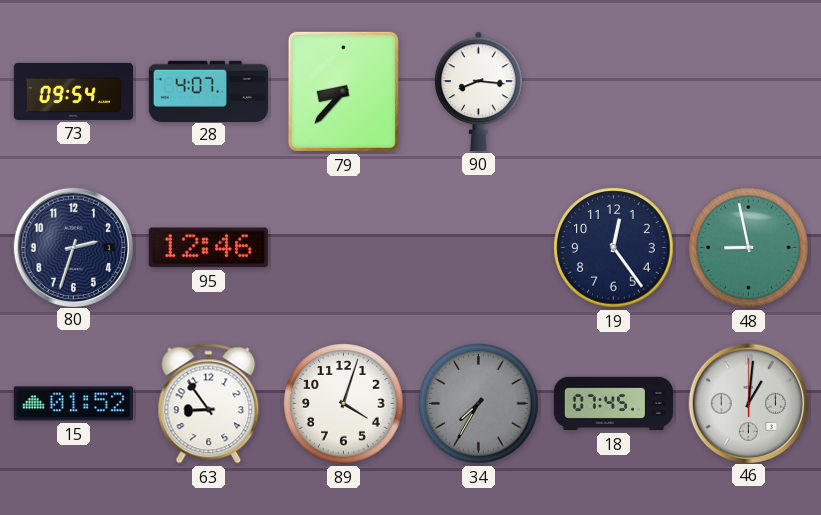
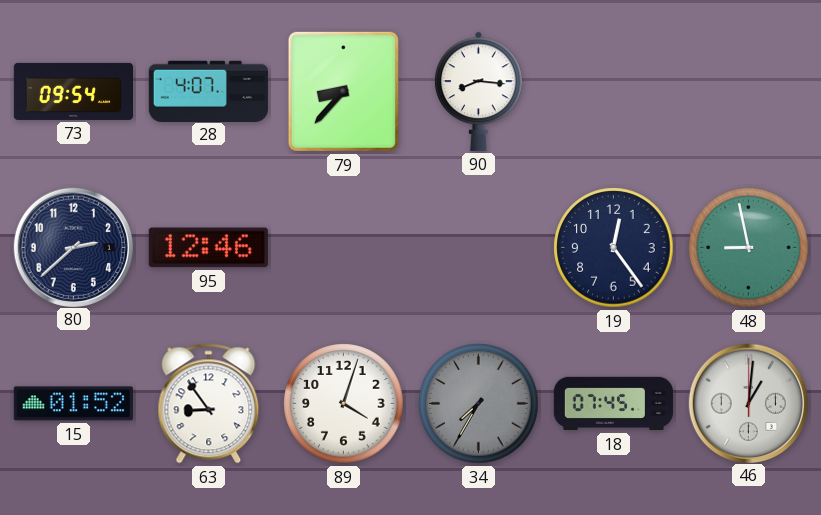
80: 2:33 -> 2:38
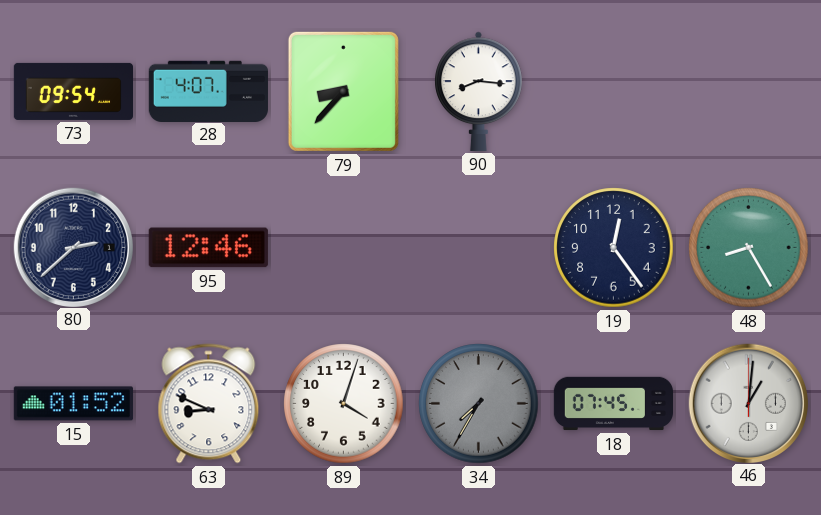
48: 8:58 -> 8:25
63: 8:54 -> 8:49
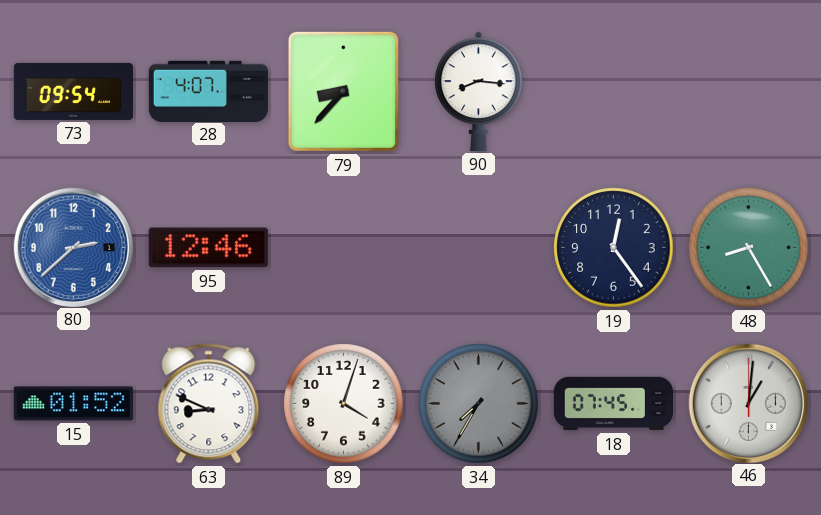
80 dial: navy -> blue
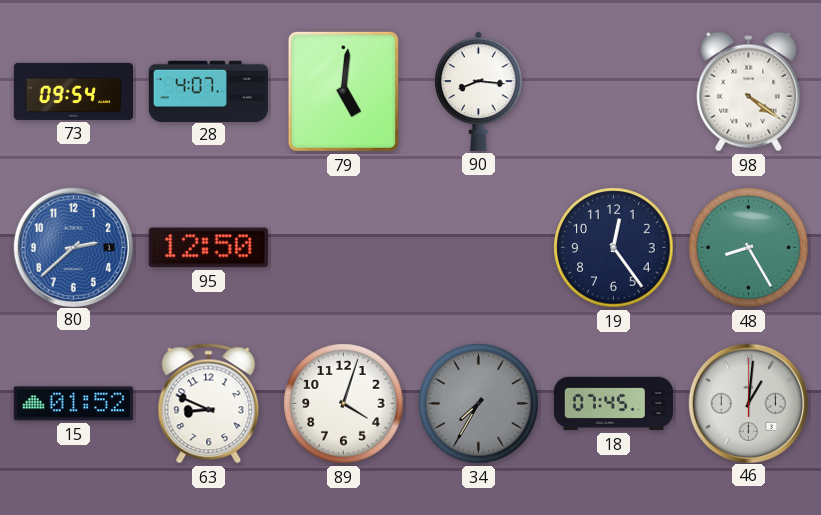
79: 8:37 -> 5:01
98: none -> 4:21
95: 12:46 -> 12:50
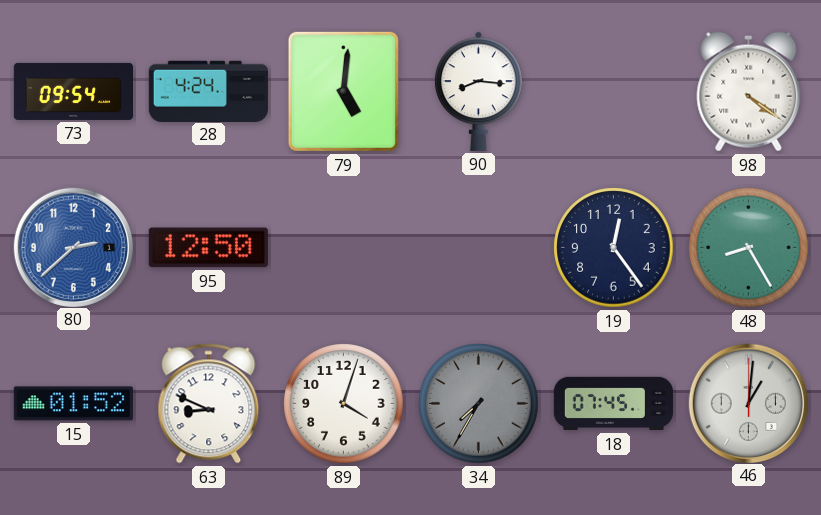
28: 4:07 -> 4:24
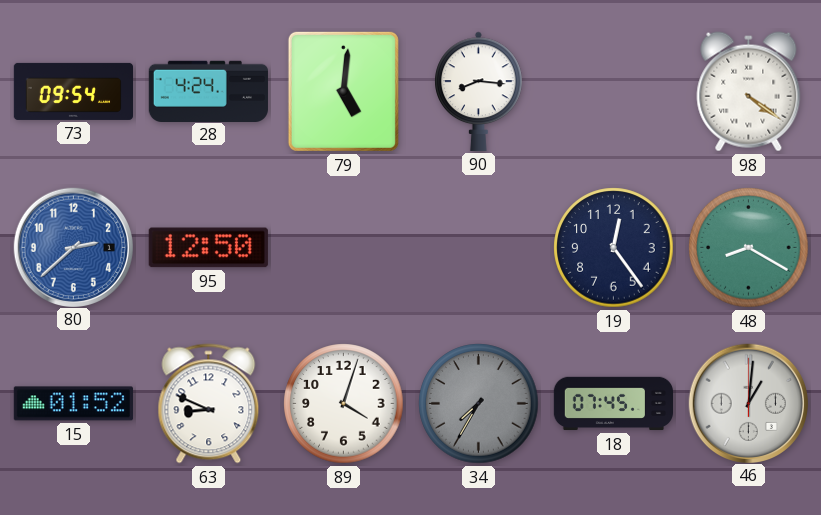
48: 8:25 -> 8:20
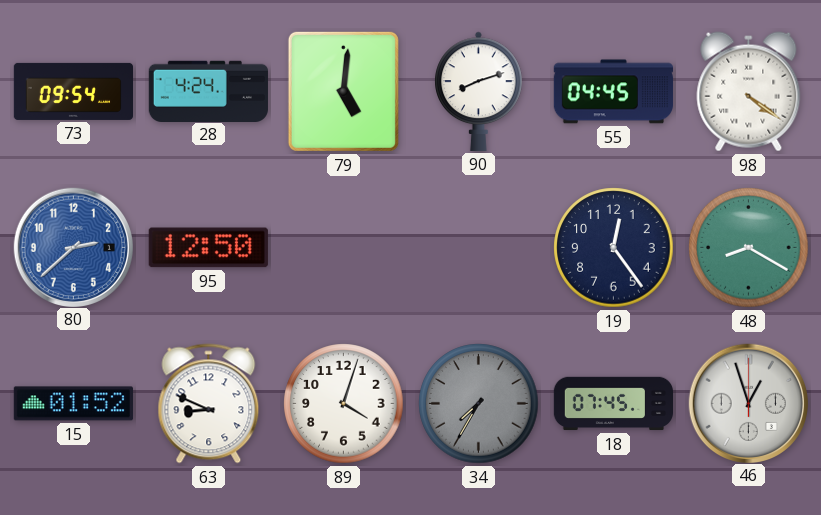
90: 8:16 -> 8:12
55: none -> 04:45
46: 1:01 -> 12:57
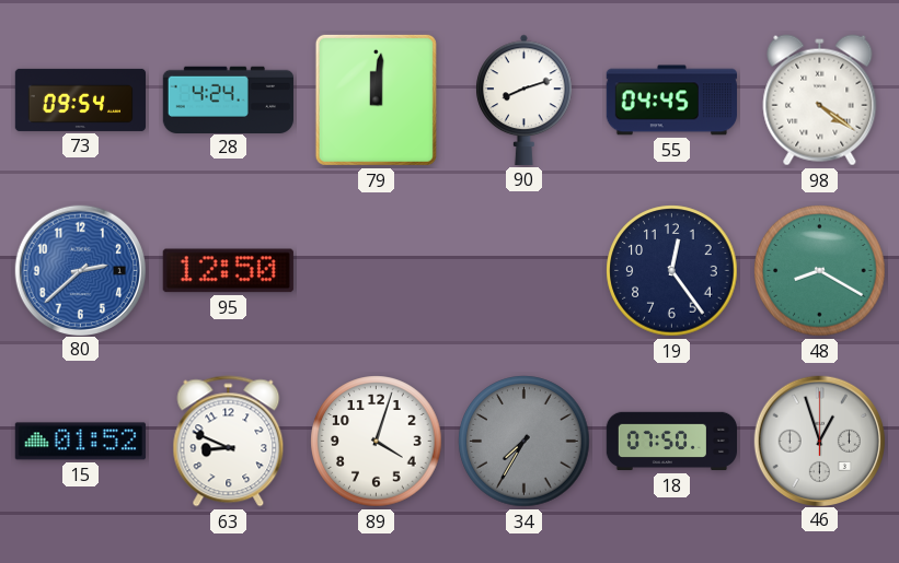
79: 5:01 -> 12:01
18: 07:45 -> 07:50
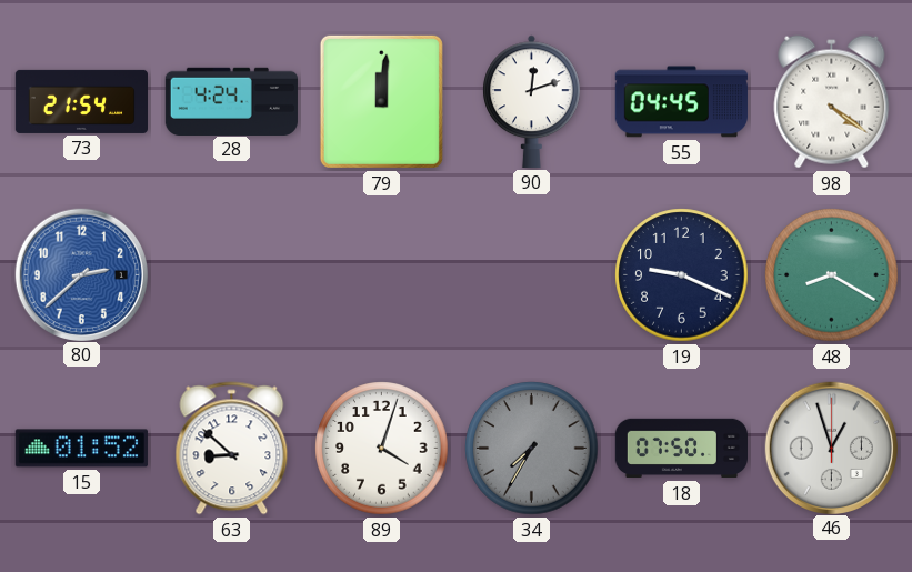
73: 09:54 -> 21:54
90: 8:12 -> 12:12
95: 12:50 -> none
19: 12:24 -> 9:19
63: 8:49 -> 8:52
